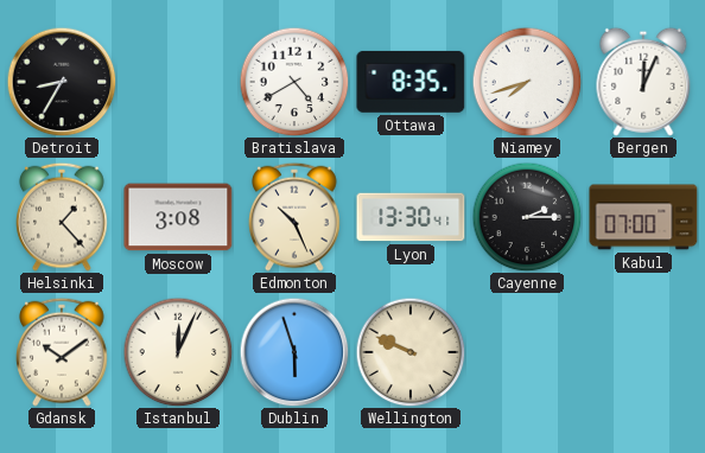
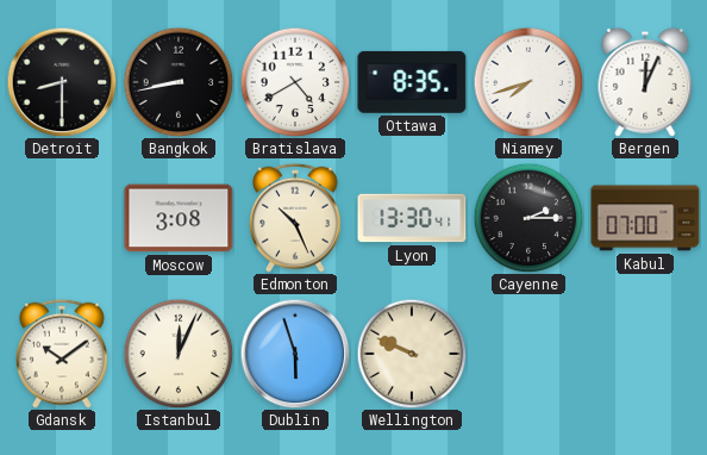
Detroit: 8:35 -> 8:30
Bangkok: none -> 8:43
Helsinki: 1:23 -> none
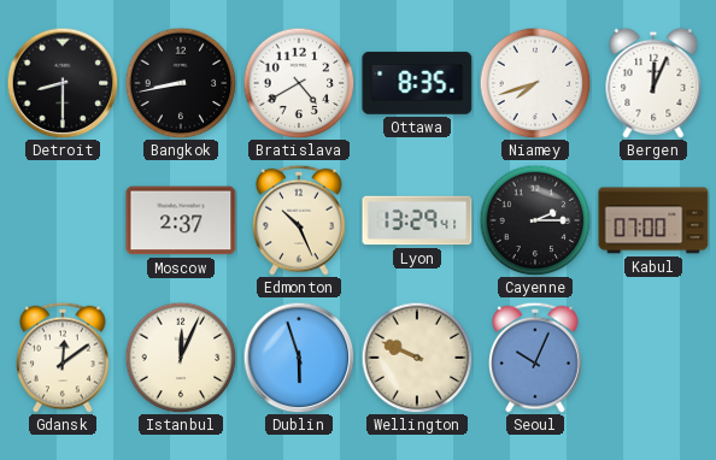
Moscow: 3:08 -> 2:37
Lyon: 13:30 -> 13:29
Gdansk: 10:09 -> 12:09
Seoul: none -> 10:04
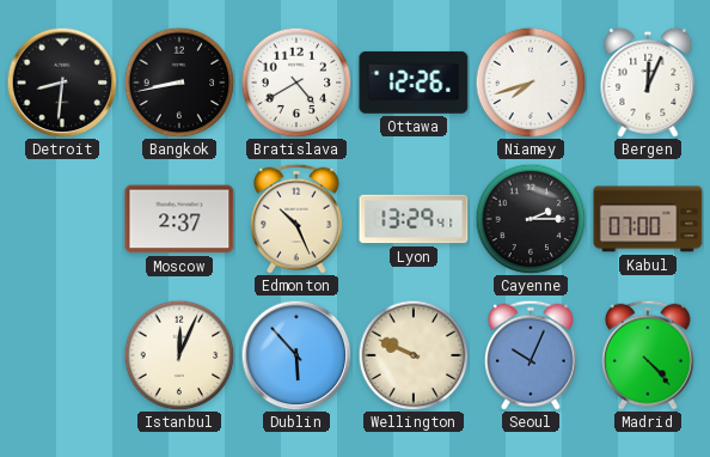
Detroit: 8:30 -> 8:31
Ottawa: 8:35 -> 12:26
Gdansk: 12:09 -> none
Dublin: 5:57 -> 5:53
Madrid: none -> 4:23
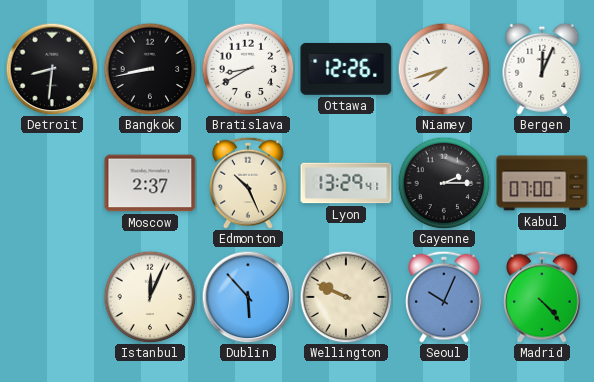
Bratislava: 4:40 -> 8:40
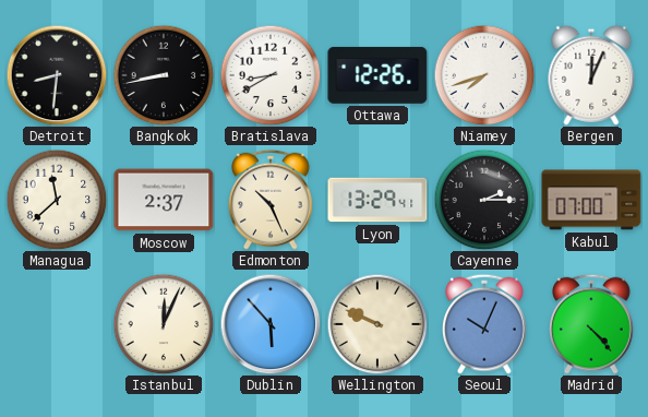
Managua: none -> 11:38
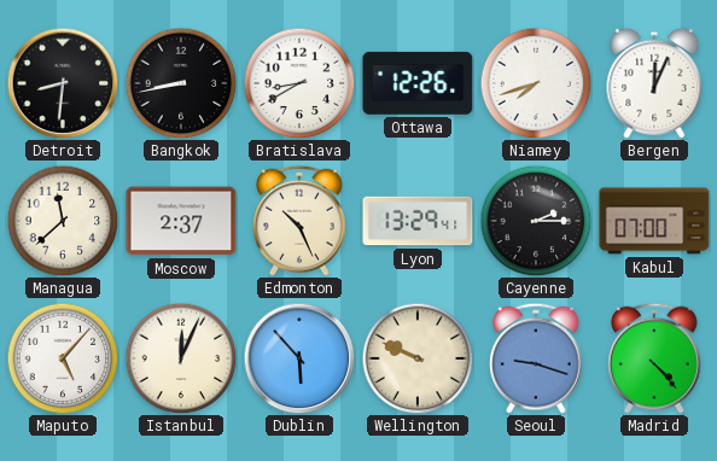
Maputo: none -> 5:07
Seoul: 10:04 -> 9:18
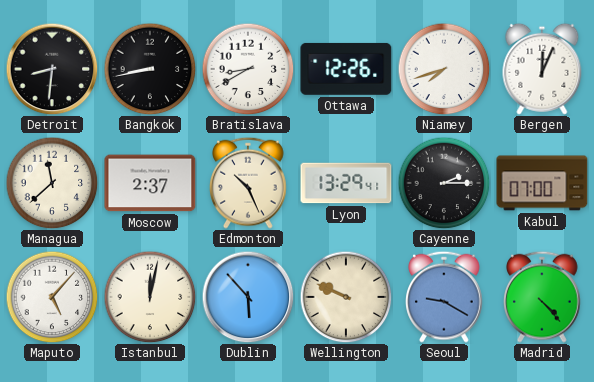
Istanbul: 12:04 -> 12:02
Seoul: 9:18 -> 9:20
